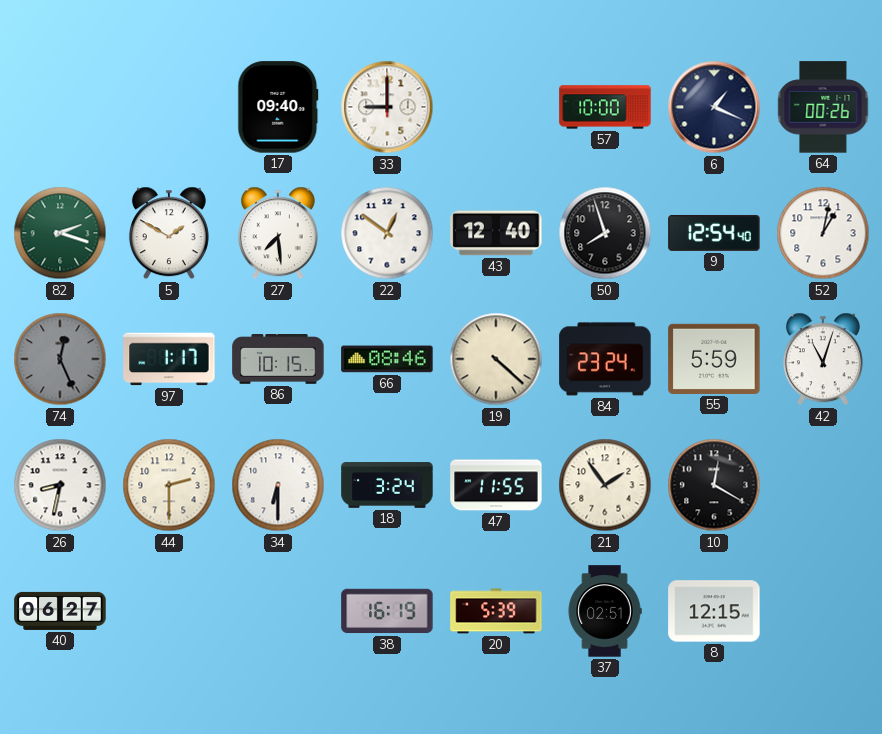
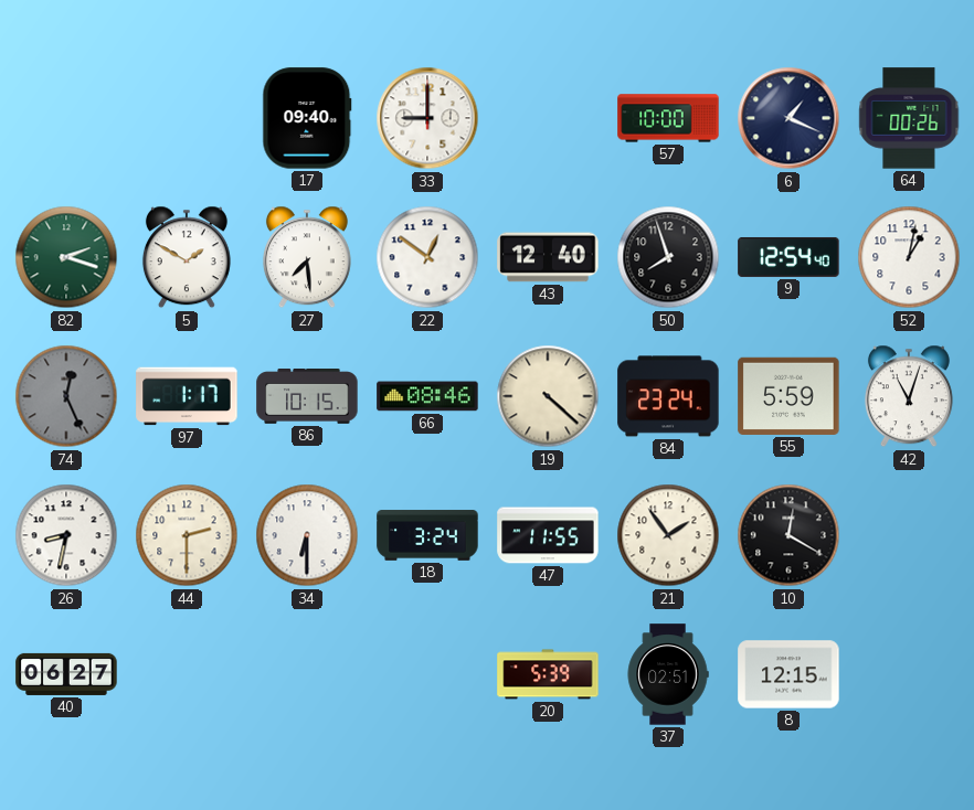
38: 16:19 -> none
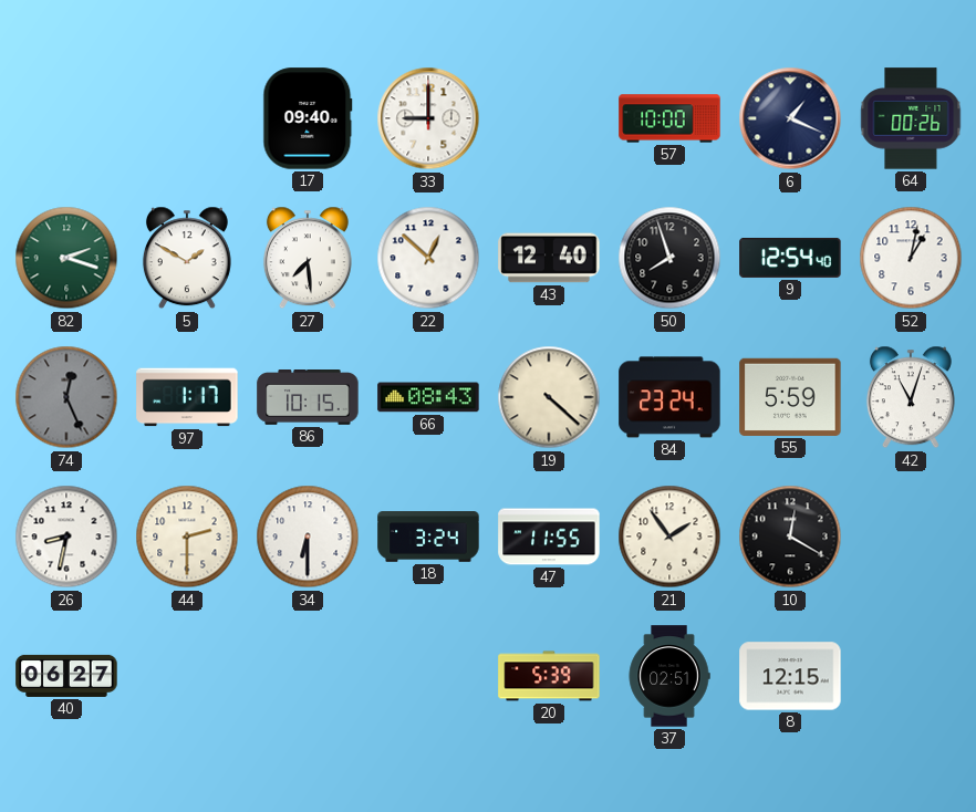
22: 12:51 -> 12:52
66: 08:46 -> 08:43
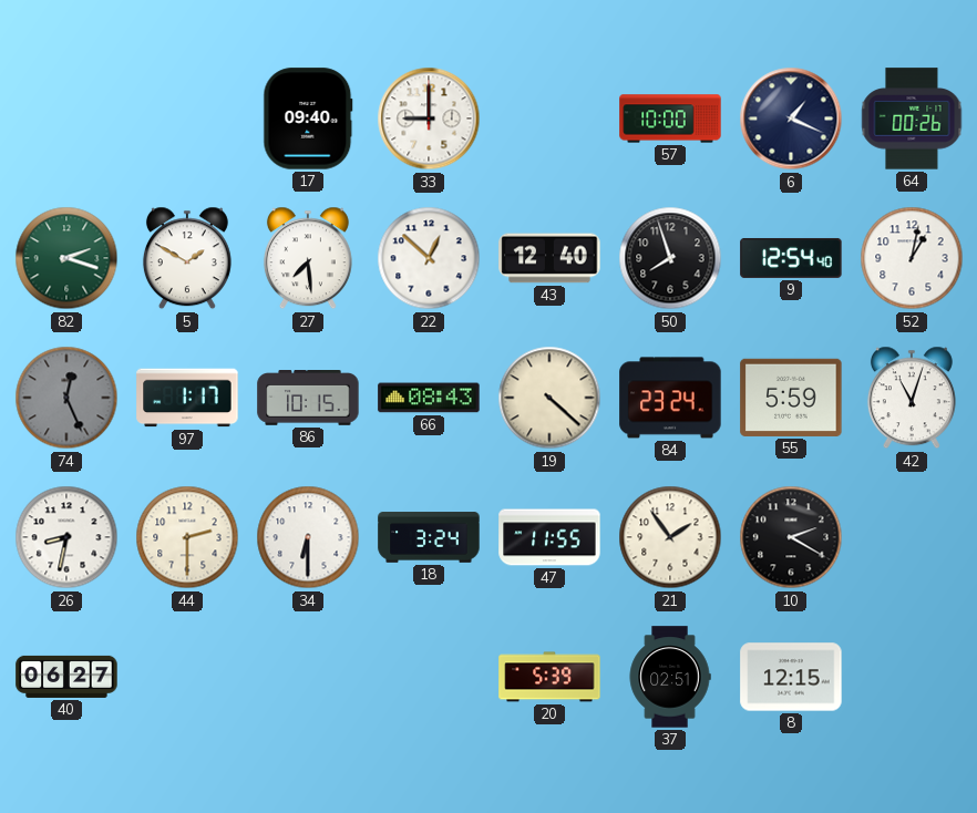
10: 12:20 -> 2:20
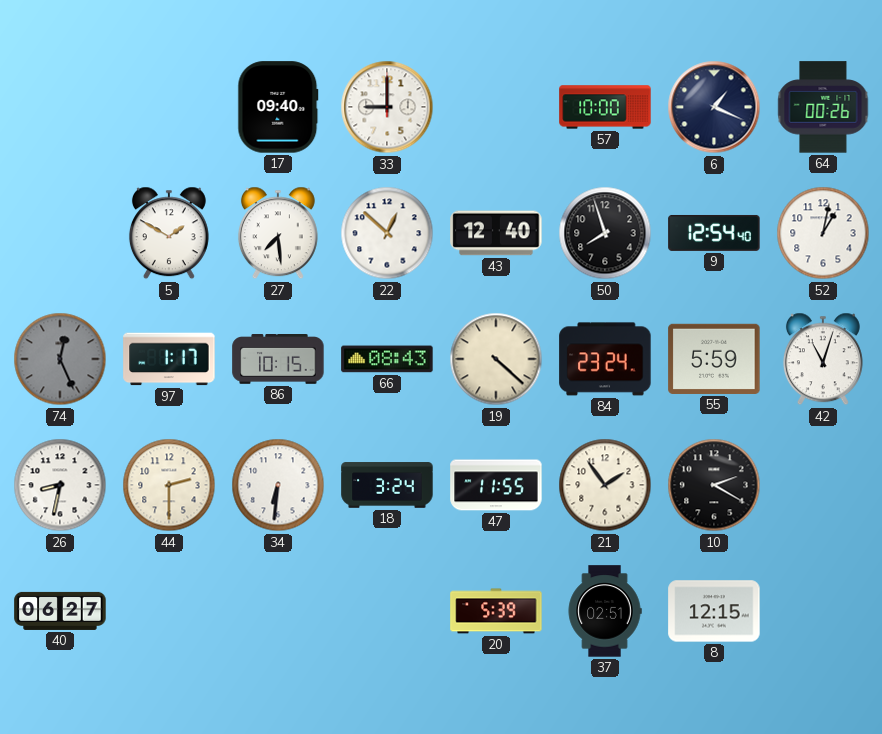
82: 2:18 -> none
34: 6:30 -> 6:31
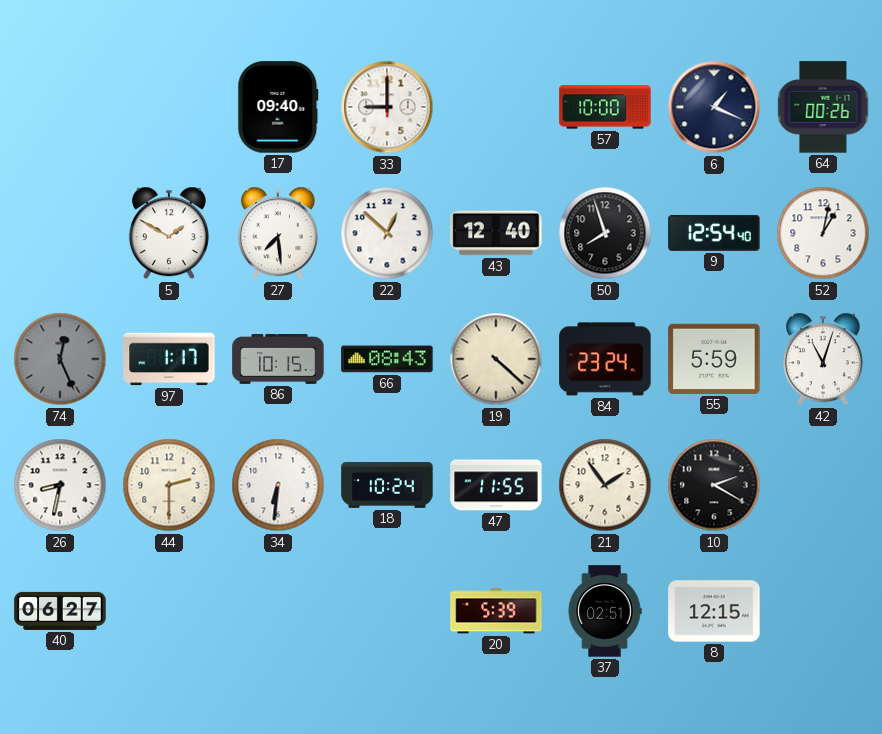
18: 3:24 -> 10:24
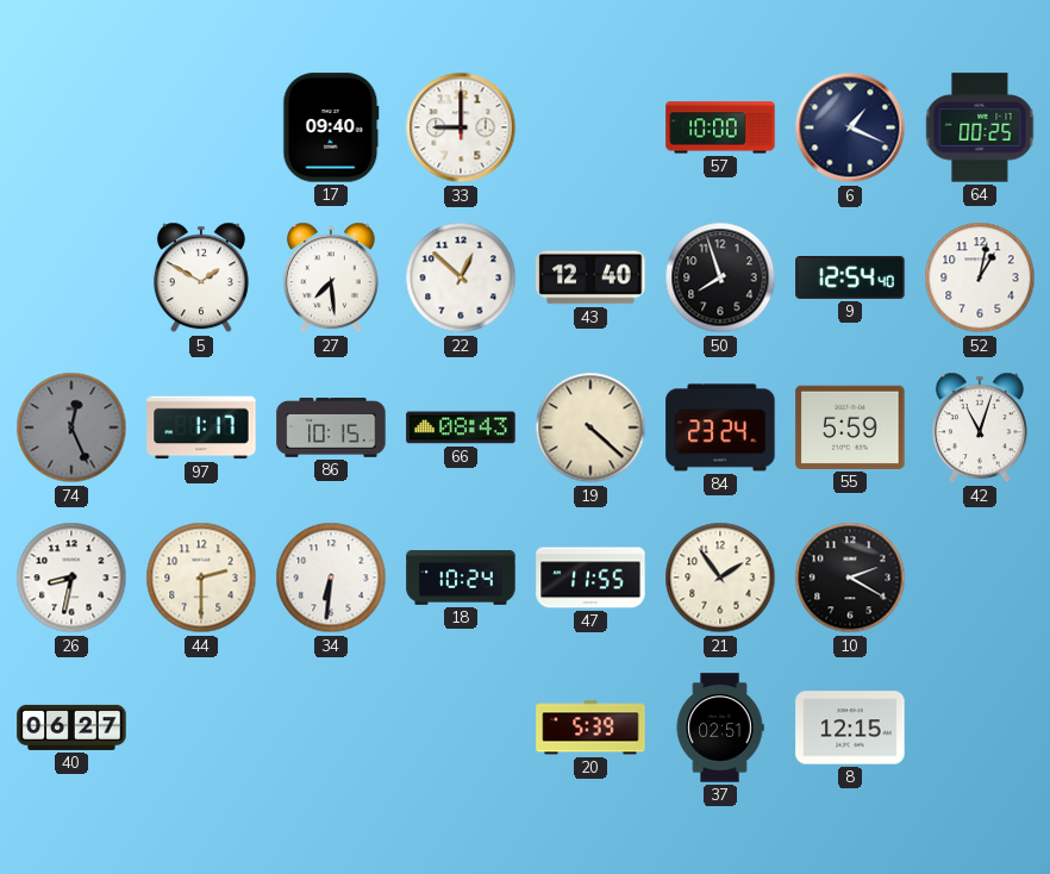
64: 00:26 -> 00:25
